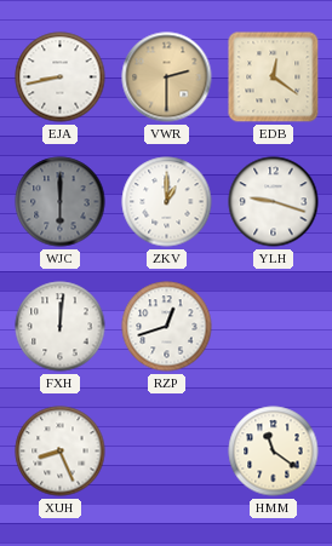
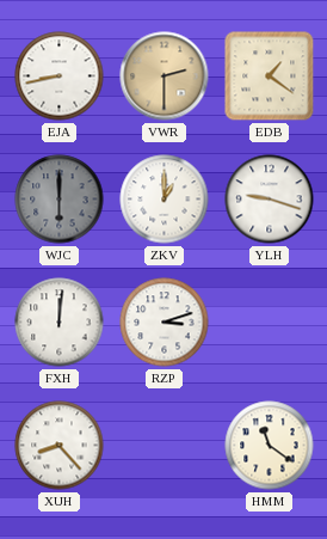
EDB: 12:21 -> 1:21
RZP: 12:42 -> 3:12
XUH: 8:26 -> 8:23
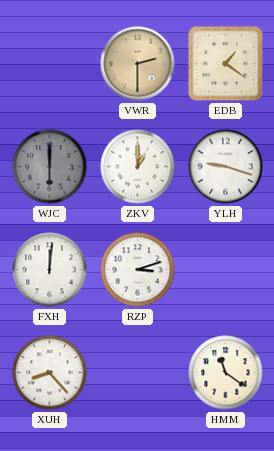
EJA: 8:43 -> none
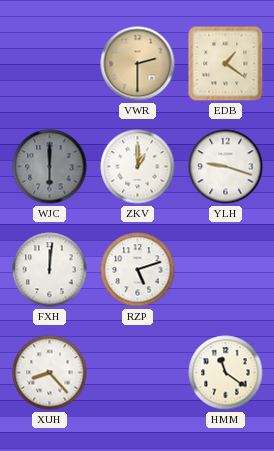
RZP: 3:12 -> 5:12
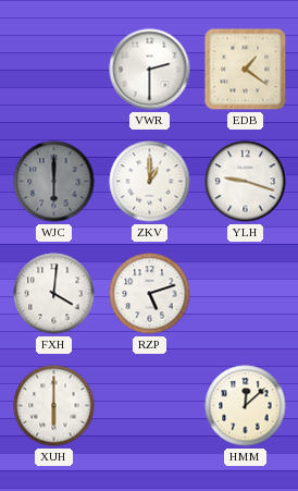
VWR dial: champagne -> white
FXH: 12:01 -> 4:01
XUH: 8:23 -> 6:00
HMM: 11:21 -> 12:08
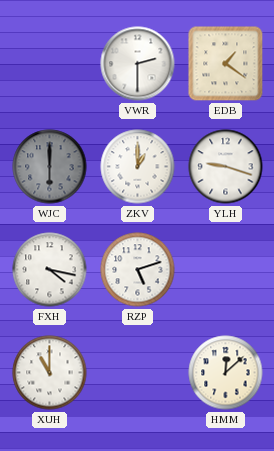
FXH: 4:01 -> 4:17
XUH: 6:00 -> 11:00
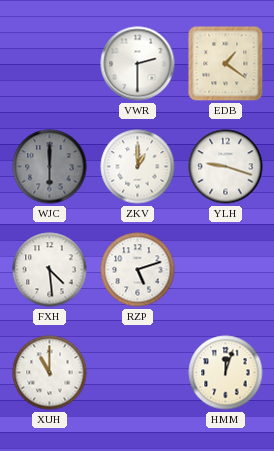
FXH: 4:17 -> 4:29
HMM: 12:08 -> 12:03
